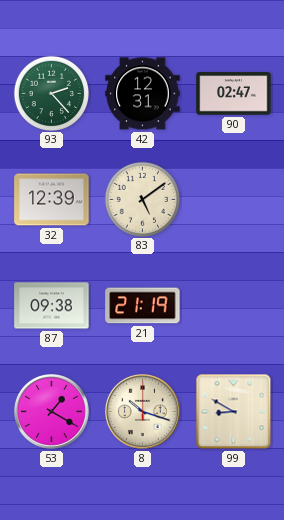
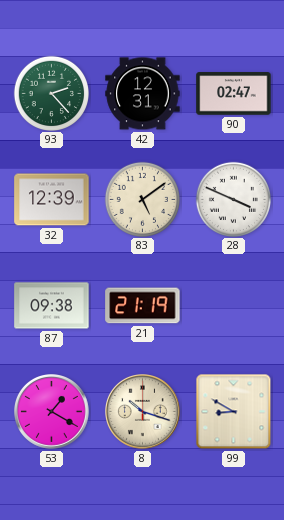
28: none -> 3:49
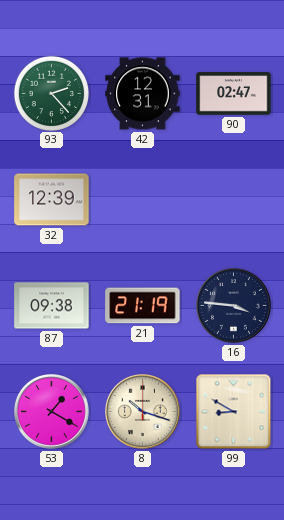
83: 5:09 -> none
28: 3:49 -> none
16: none -> 3:46
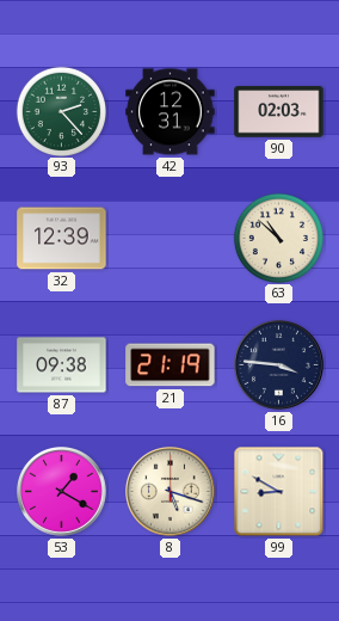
90: 02:47 -> 02:03
63: none -> 10:52
8: 10:18 -> 5:18
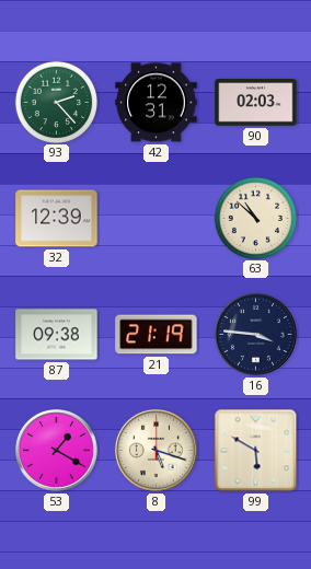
99: 8:50 -> 5:50
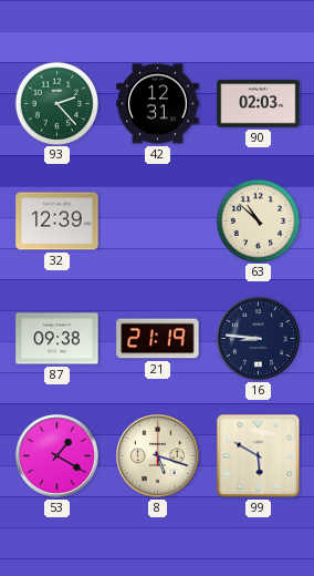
16: 3:46 -> 8:46
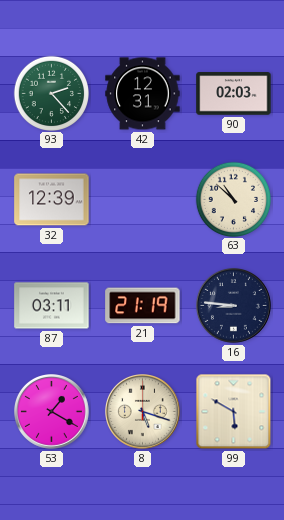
87: 09:38 -> 03:11
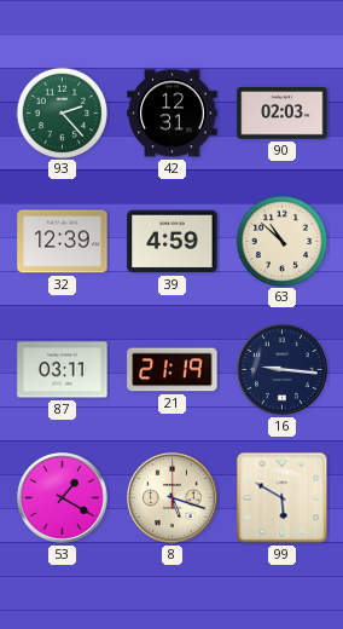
39: none -> 4:59
16: 8:46 -> 9:16
